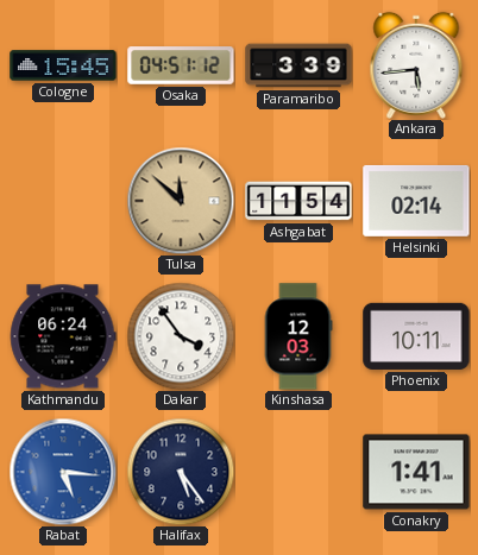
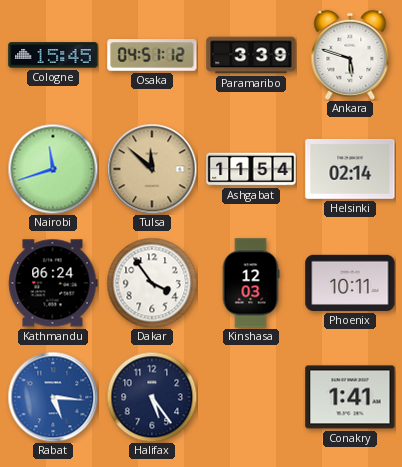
Ankara: 5:44 -> 5:48
Nairobi: none -> 11:42
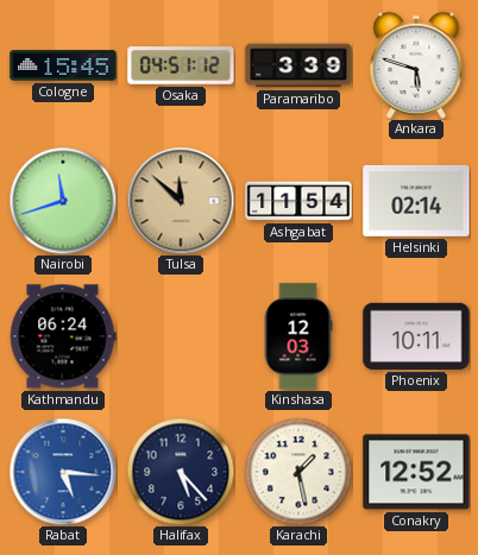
Dakar: 3:54 -> none
Halifax: 5:24 -> 5:23
Karachi: none -> 1:28
Conakry: 1:41 -> 12:52
